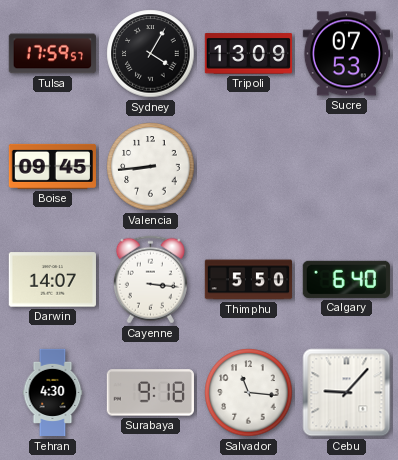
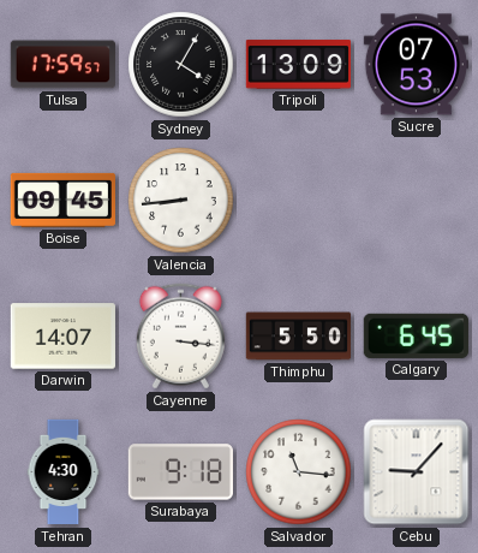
Calgary: 6:40 -> 6:45
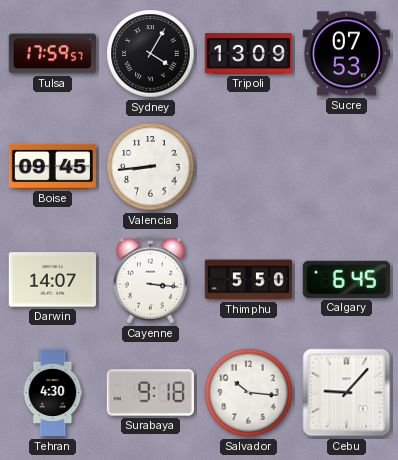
Salvador: 11:16 -> 10:16
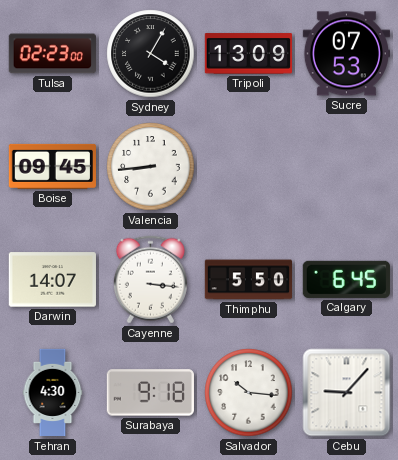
Tulsa: 17:59 -> 02:23
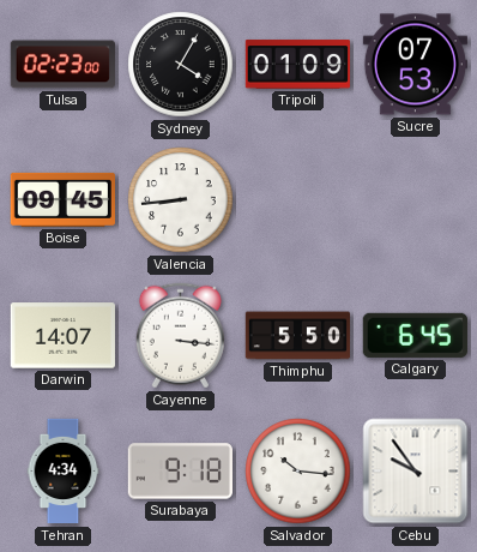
Tripoli: 13:09 -> 01:09
Tehran: 4:30 -> 4:34
Cebu: 9:07 -> 9:54
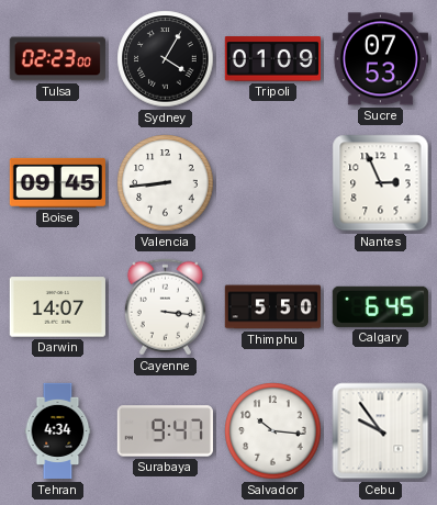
Nantes: none -> 2:56
Surabaya: 9:18 -> 9:47
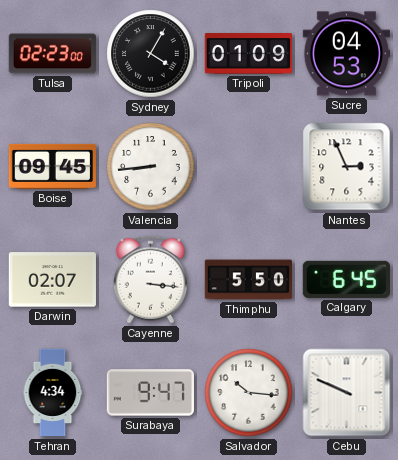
Sucre: 07:53 -> 04:53
Darwin: 14:07 -> 02:07
Cebu: 9:54 -> 9:49
